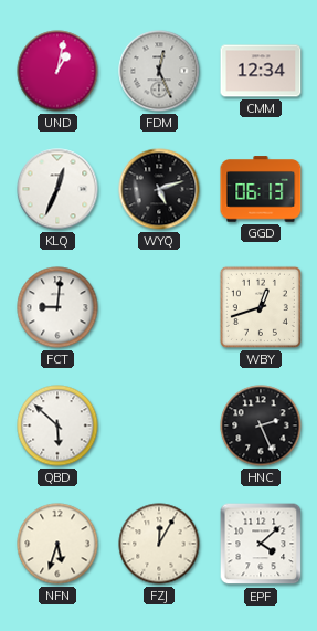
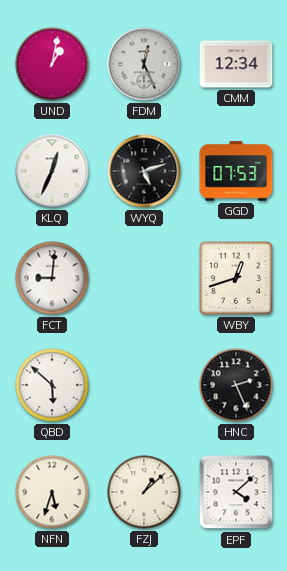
GGD: 06:13 -> 07:53
FZJ: 12:05 -> 1:08
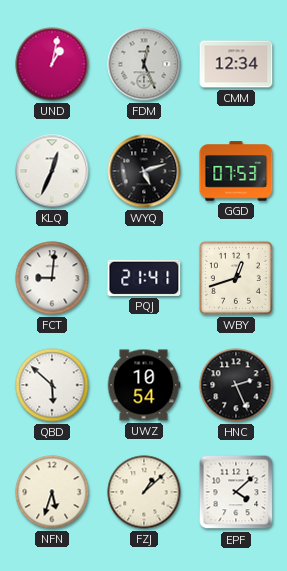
PQJ: none -> 21:41
UWZ: none -> 10:54
